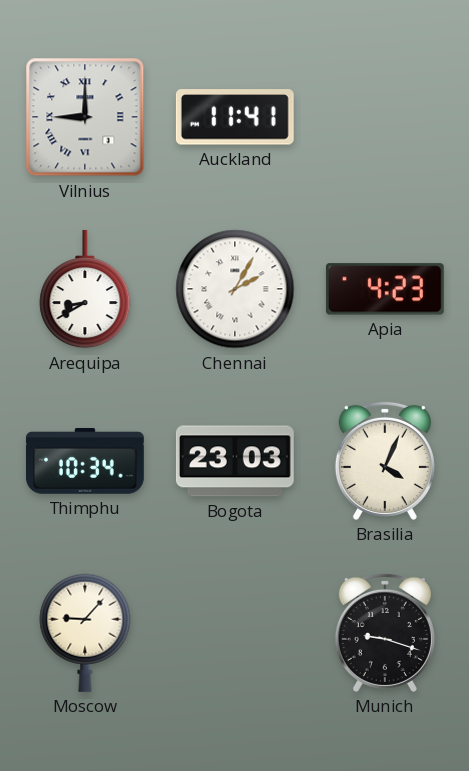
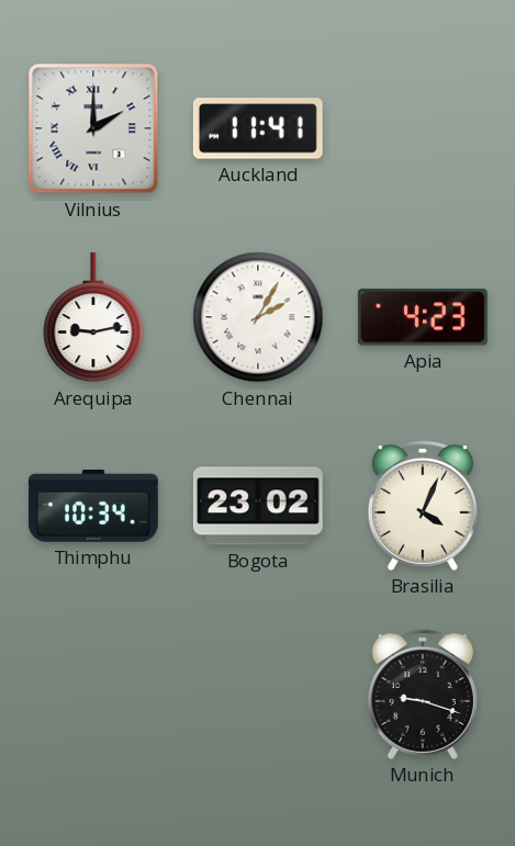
Vilnius: 9:00 -> 2:00
Arequipa: 8:40 -> 9:13
Bogota: 23:03 -> 23:02
Moscow: 9:07 -> none
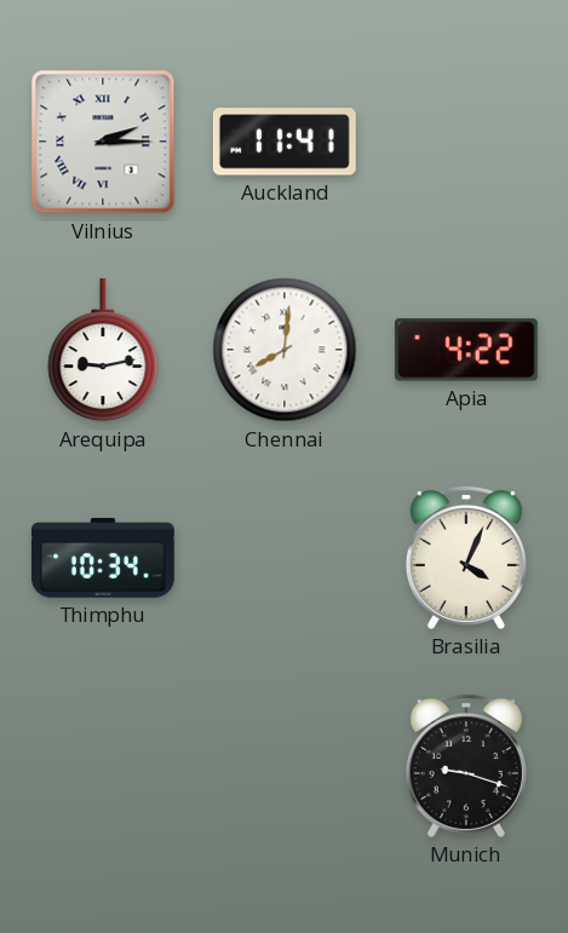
Vilnius: 2:00 -> 2:15
Chennai: 2:05 -> 8:01
Apia: 4:23 -> 4:22
Bogota: 23:02 -> none
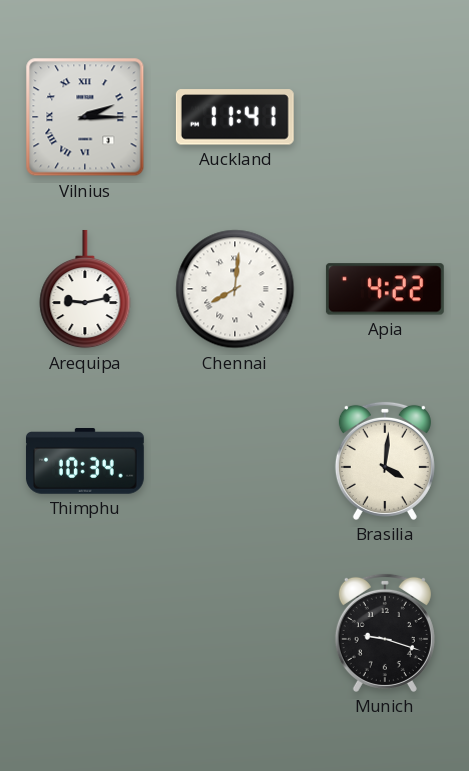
Brasilia: 4:04 -> 4:01
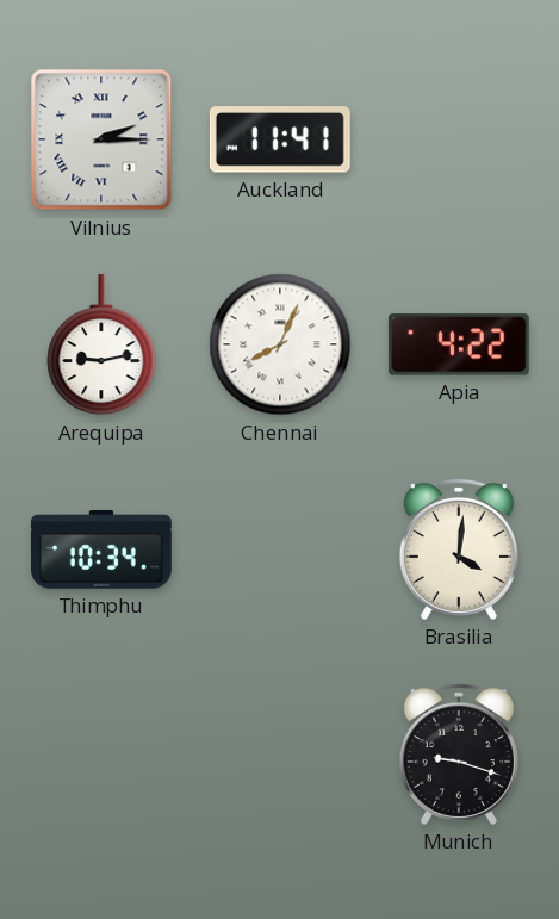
Chennai: 8:01 -> 8:04
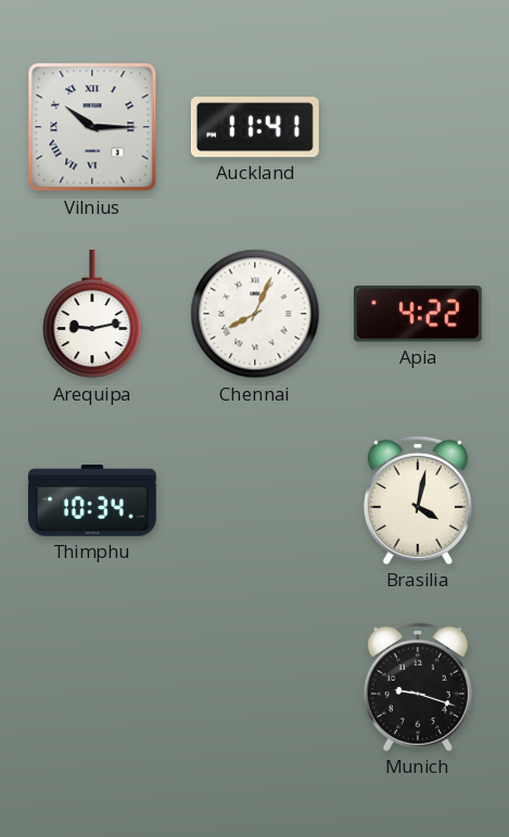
Vilnius: 2:15 -> 10:15
Brasilia: 4:01 -> 4:02
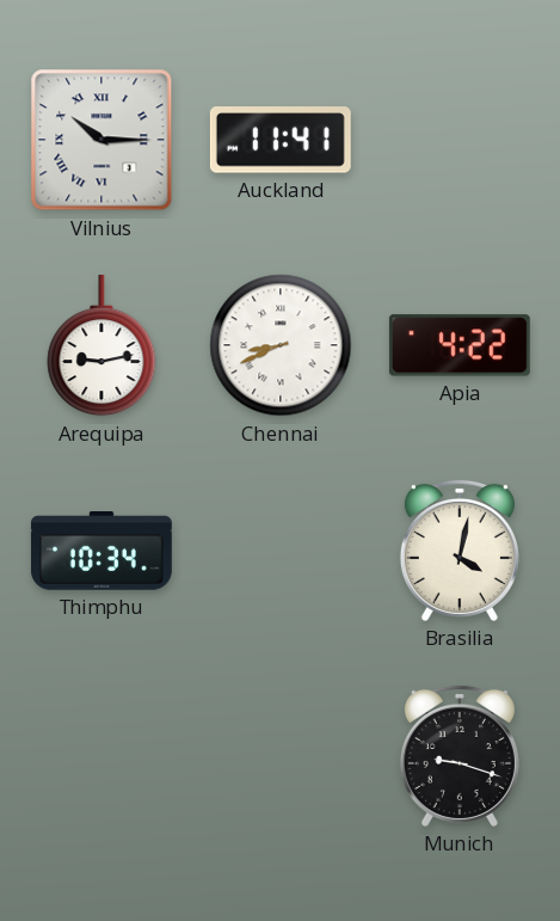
Chennai: 8:04 -> 8:41
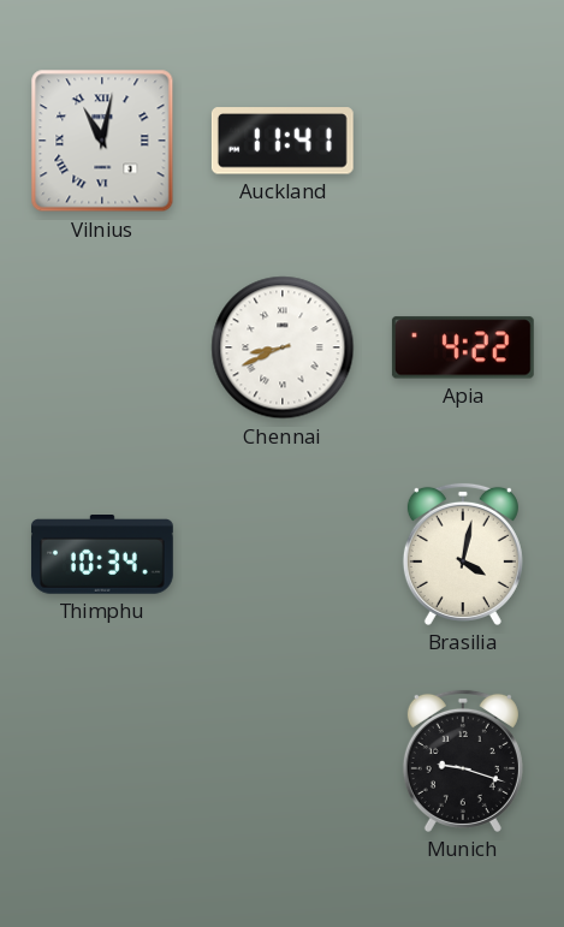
Vilnius: 10:15 -> 11:02
Arequipa: 9:13 -> none
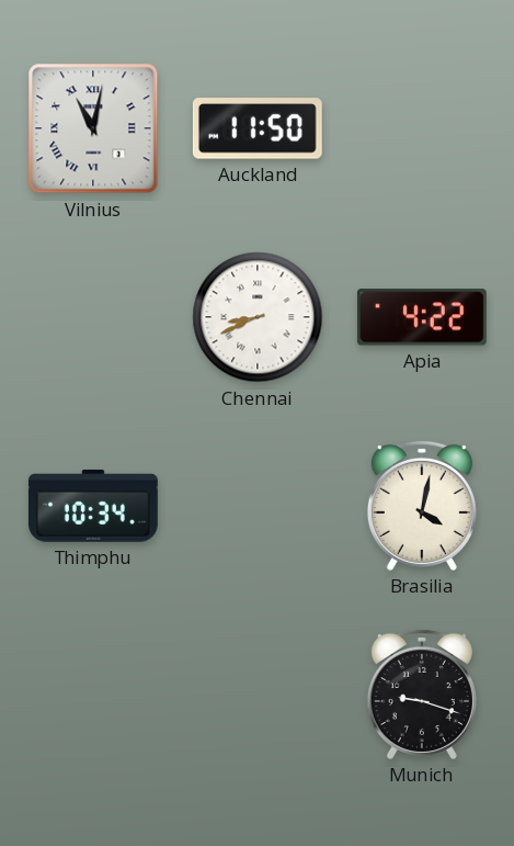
Auckland: 11:41 -> 11:50
